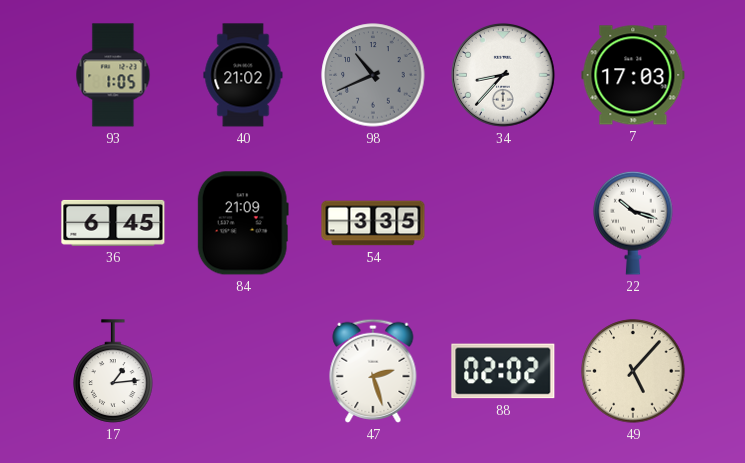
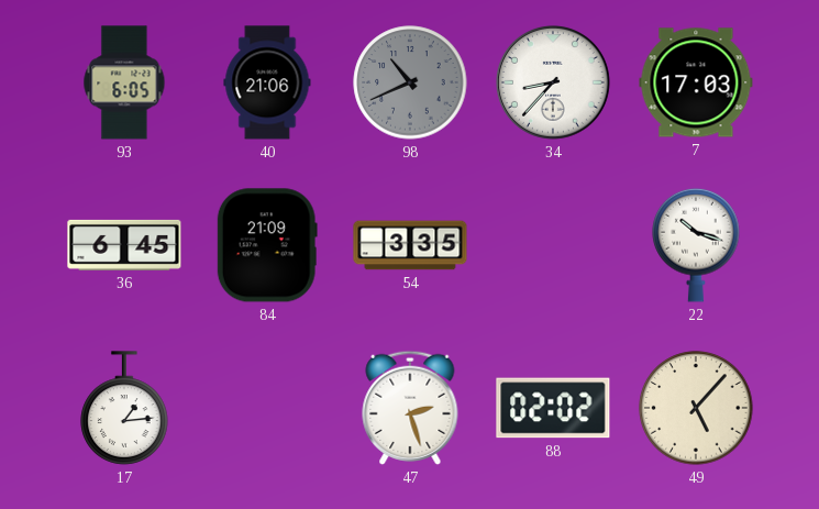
93: 1:05 -> 6:05
40: 21:02 -> 21:06
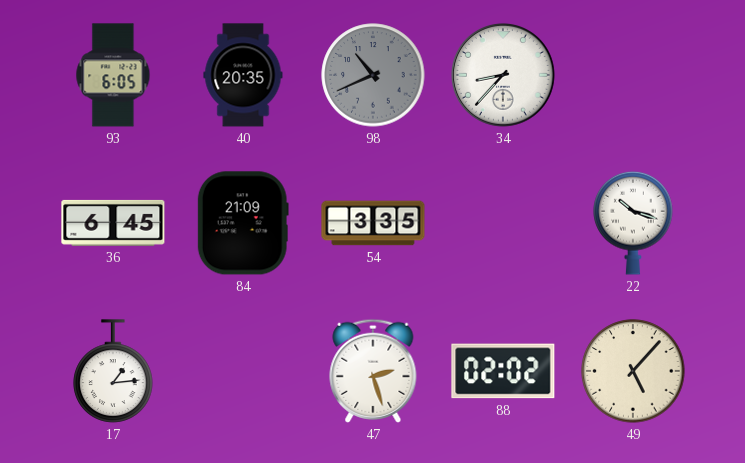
40: 21:06 -> 20:35
7: 17:03 -> none
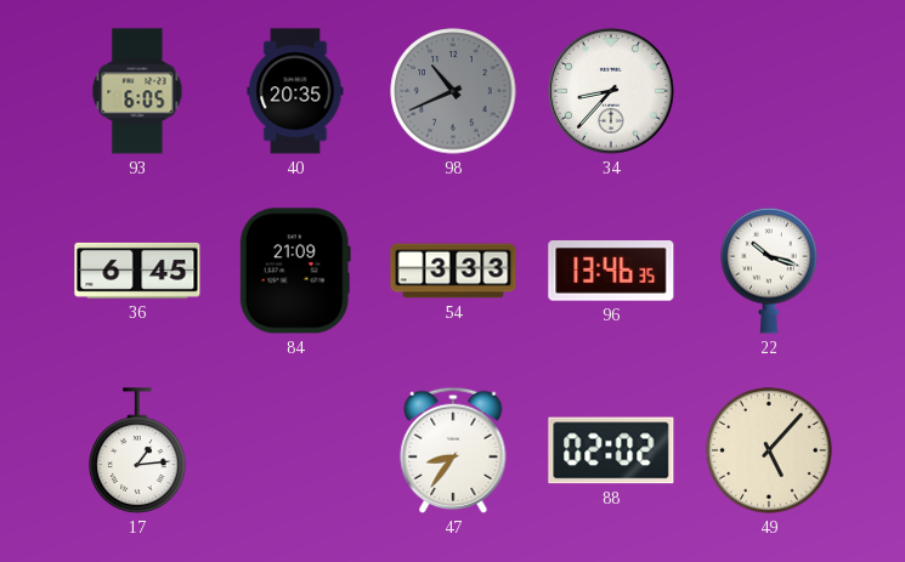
54: 3:35 -> 3:33
96: none -> 13:46
47: 2:27 -> 8:36
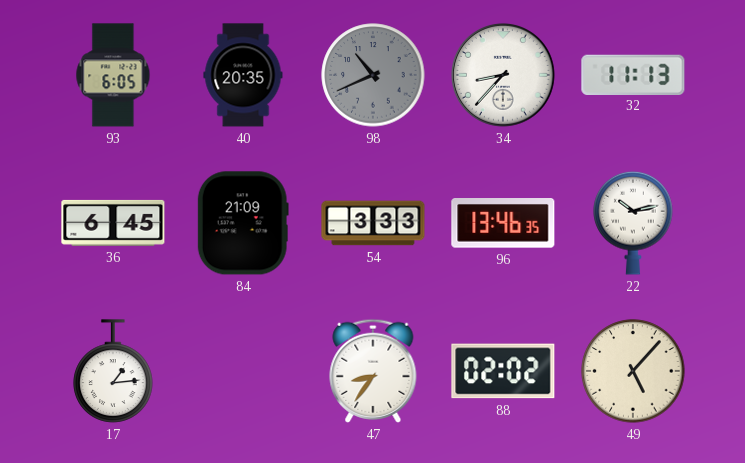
32: none -> 11:13
22: 10:18 -> 10:13
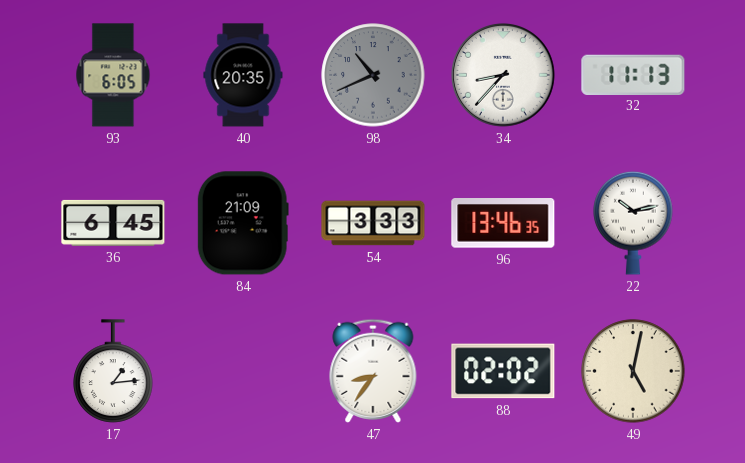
49: 5:07 -> 5:02
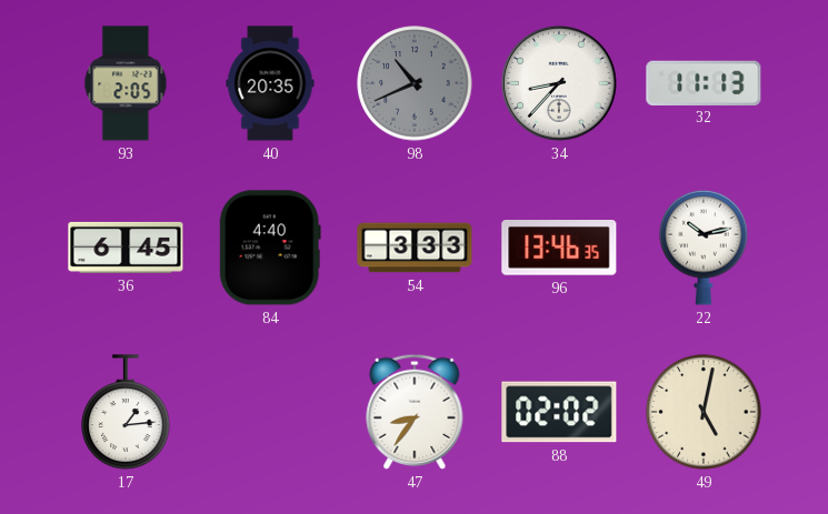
93: 6:05 -> 2:05
84: 21:09 -> 4:40
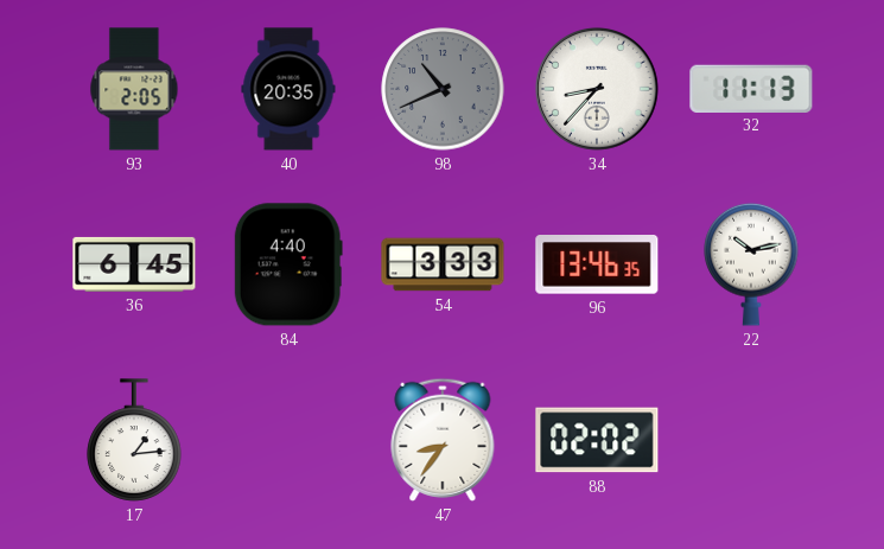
49: 5:02 -> none
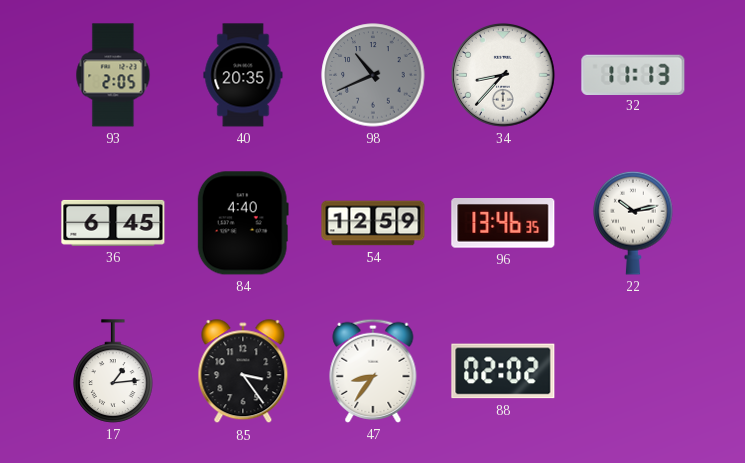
54: 3:33 -> 12:59
85: none -> 3:24
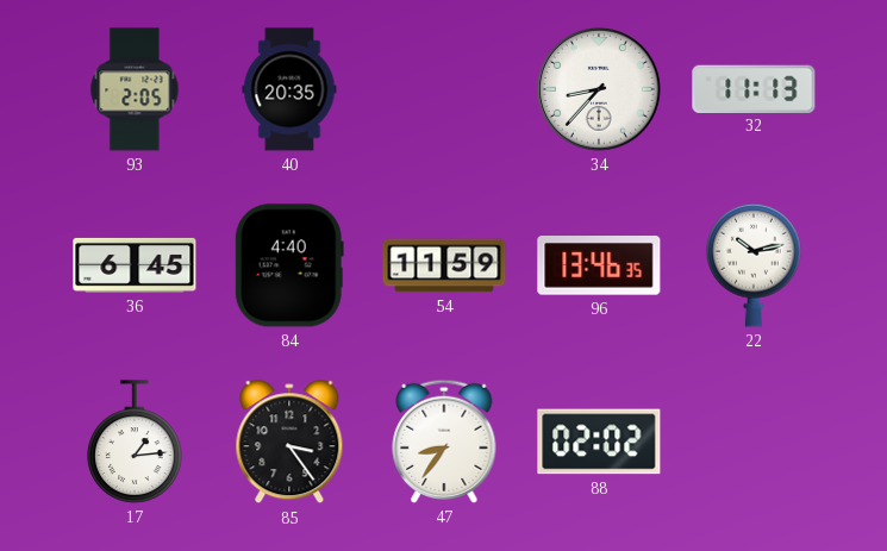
98: 10:41 -> none
54: 12:59 -> 11:59
